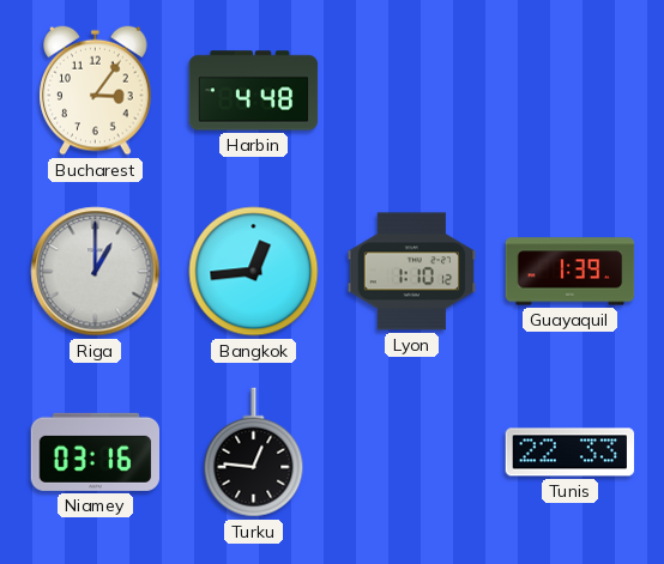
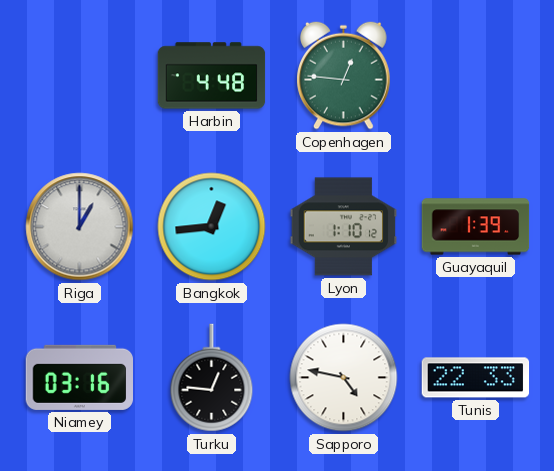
Bucharest: 3:06 -> none
Copenhagen: none -> 12:46
Sapporo: none -> 4:47
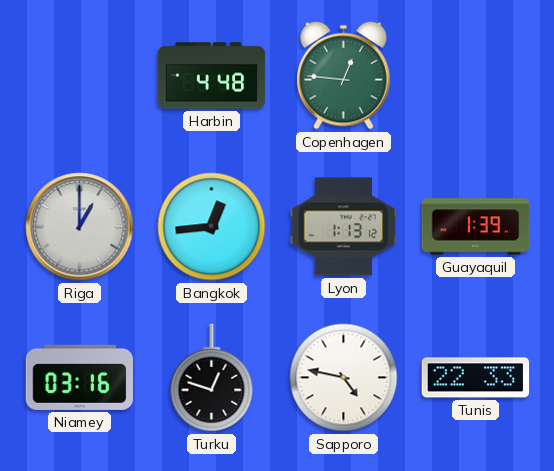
Lyon: 1:10 -> 1:13
Turku: 12:46 -> 12:48
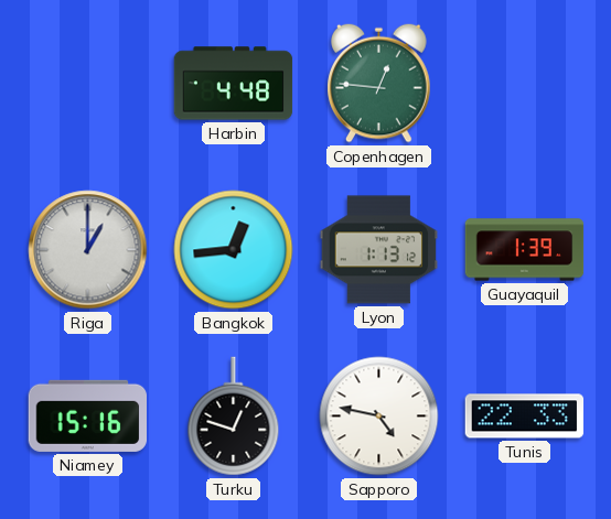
Niamey: 03:16 -> 15:16
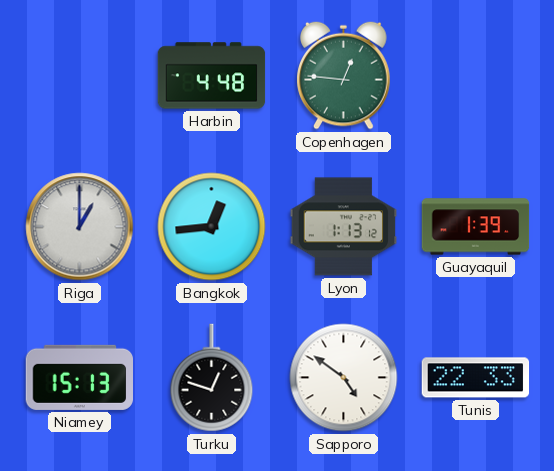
Niamey: 15:16 -> 15:13
Sapporo: 4:47 -> 4:51
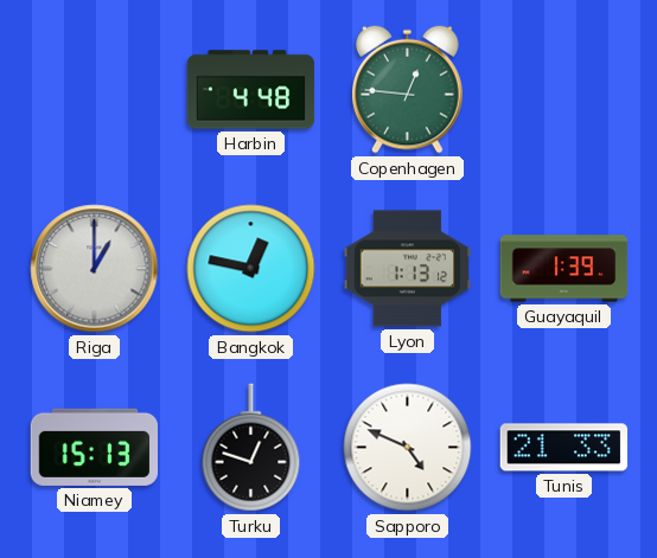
Bangkok: 12:44 -> 12:47
Sapporo: 4:51 -> 4:49
Tunis: 22:33 -> 21:33
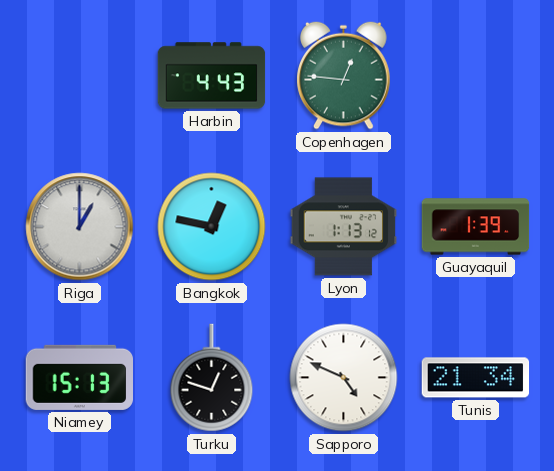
Harbin: 4:48 -> 4:43
Tunis: 21:33 -> 21:34
